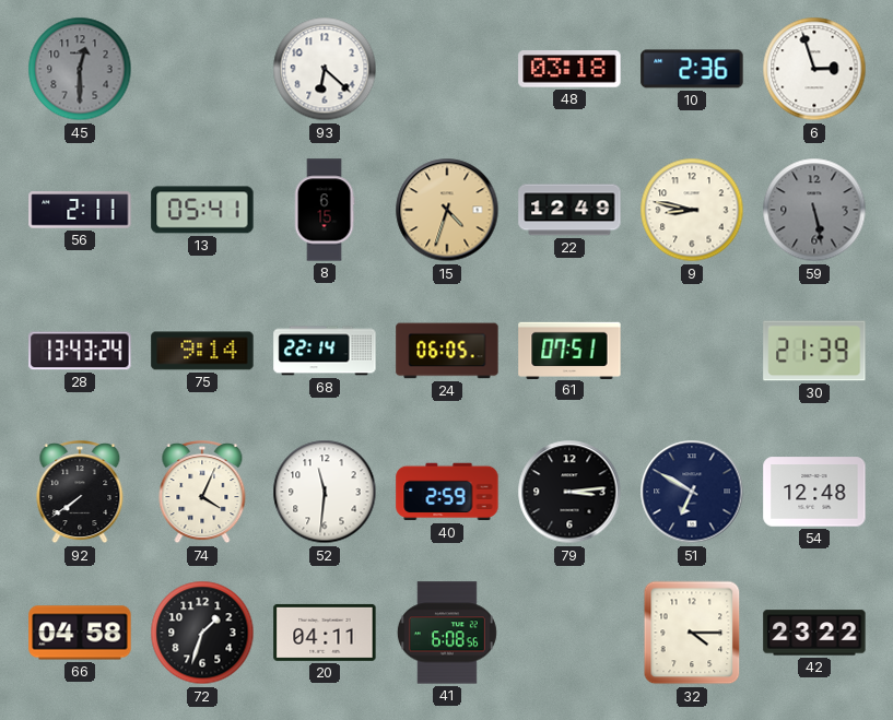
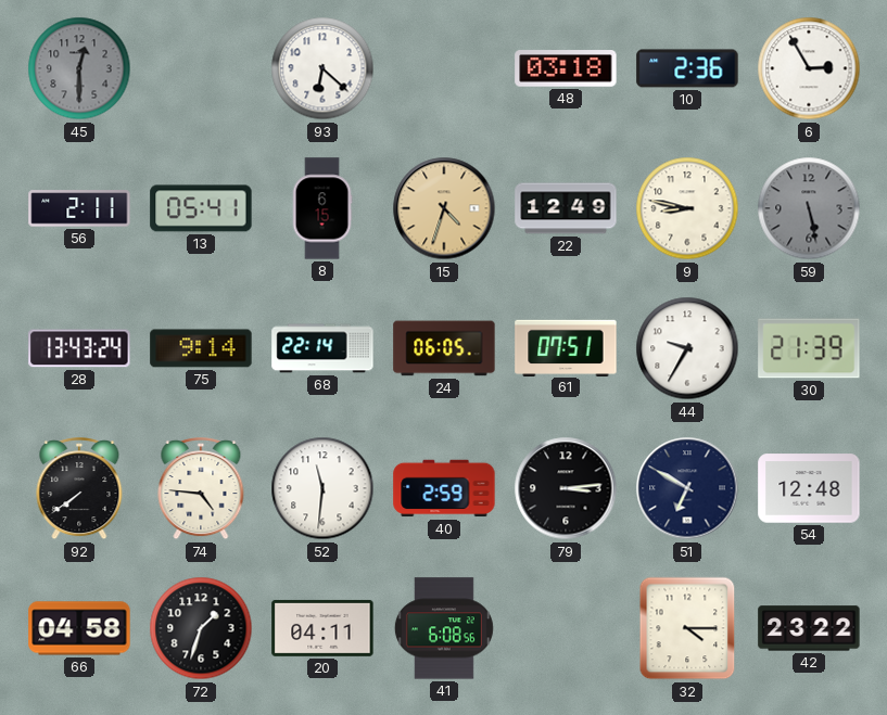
6: 2:57 -> 2:55
44: none -> 9:35
74: 4:04 -> 4:46
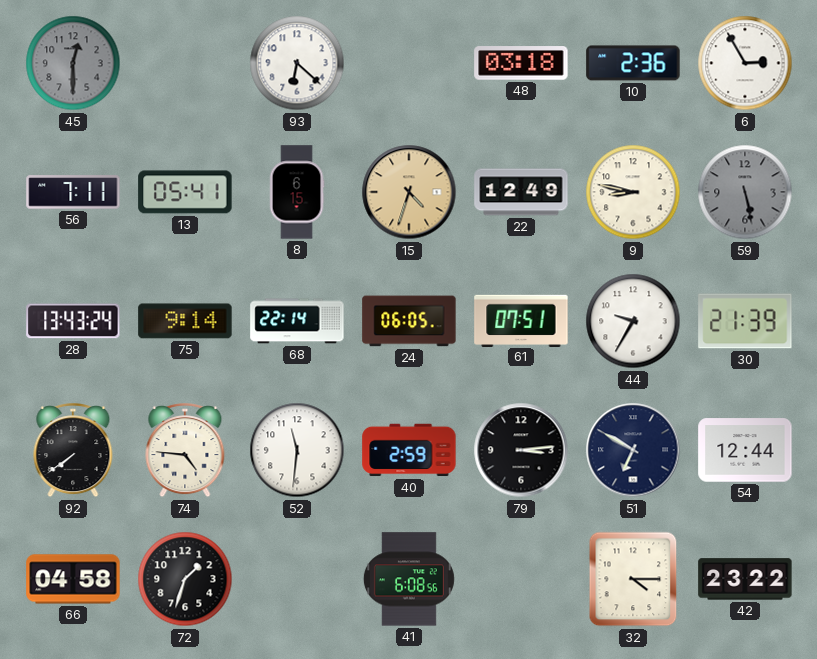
56: 2:11 -> 7:11
54: 12:48 -> 12:44
20: 04:11 -> none
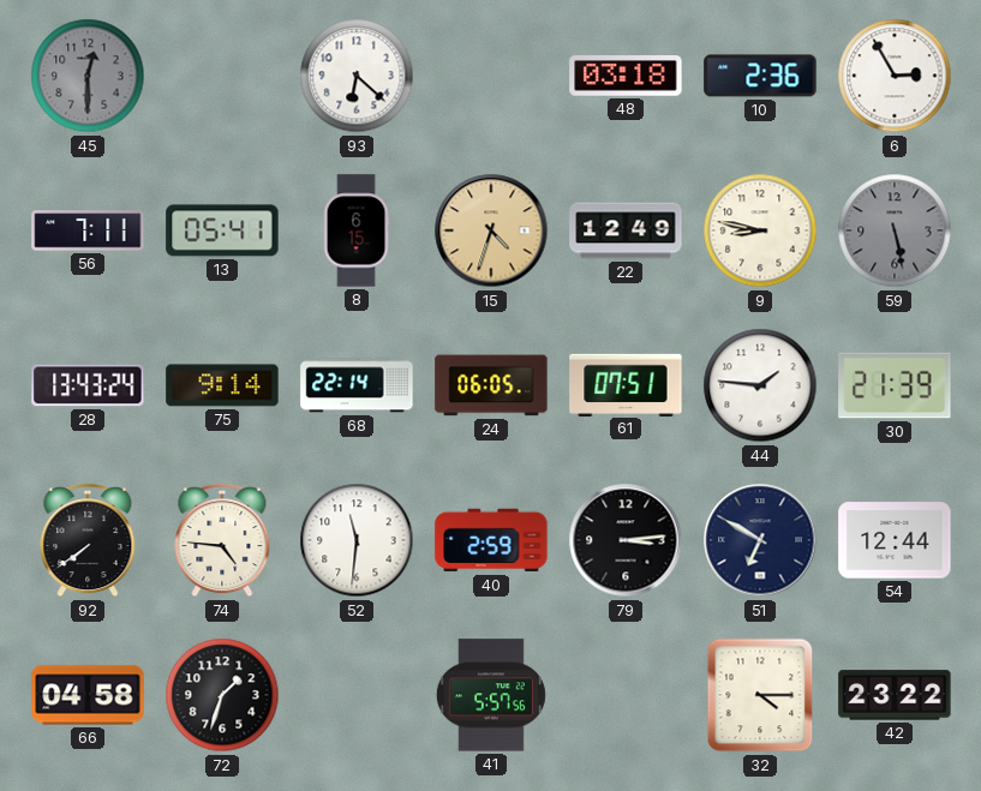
44: 9:35 -> 1:46
41: 6:08 -> 5:57
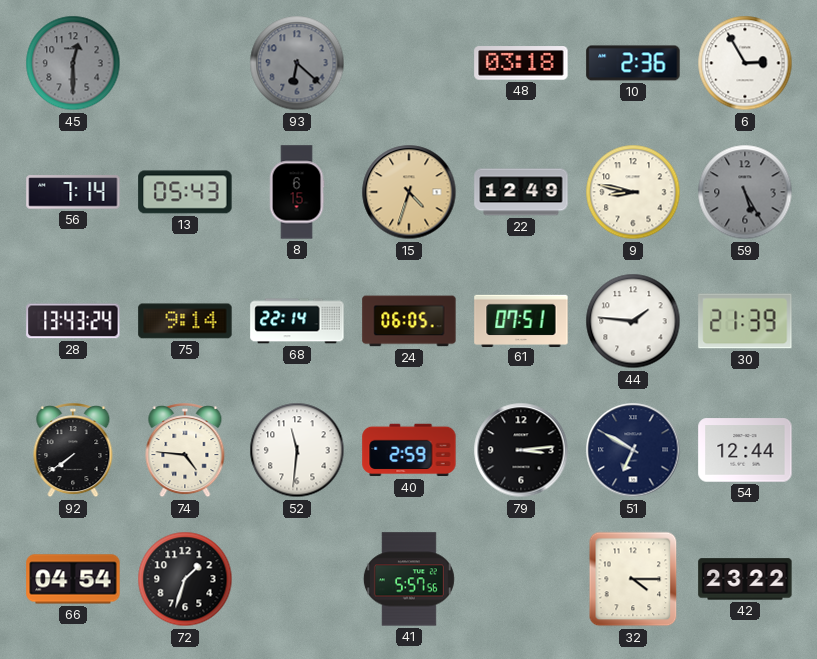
93 dial: white -> grey
56: 7:11 -> 7:14
13: 05:41 -> 05:43
59: 5:28 -> 5:25
66: 04:58 -> 04:54
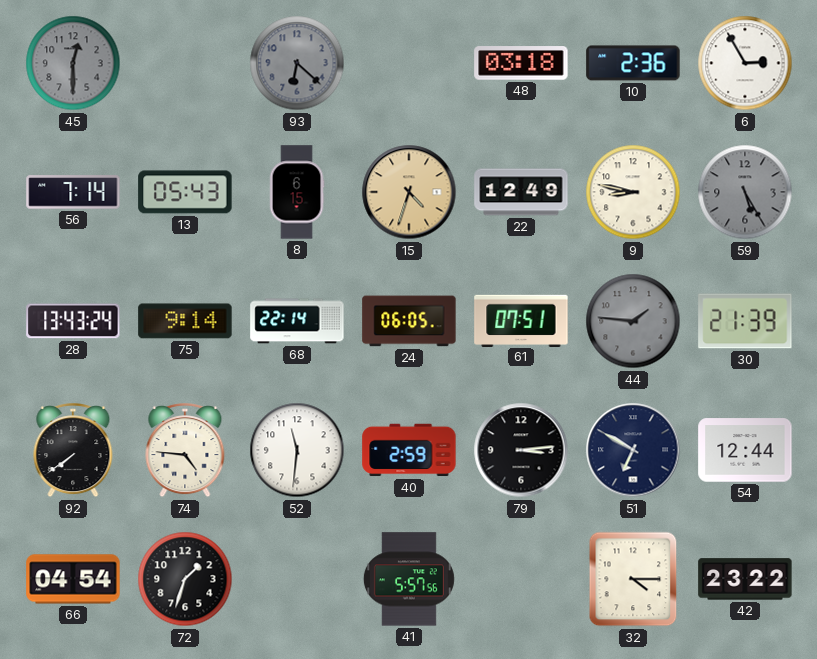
44 dial: white -> grey
